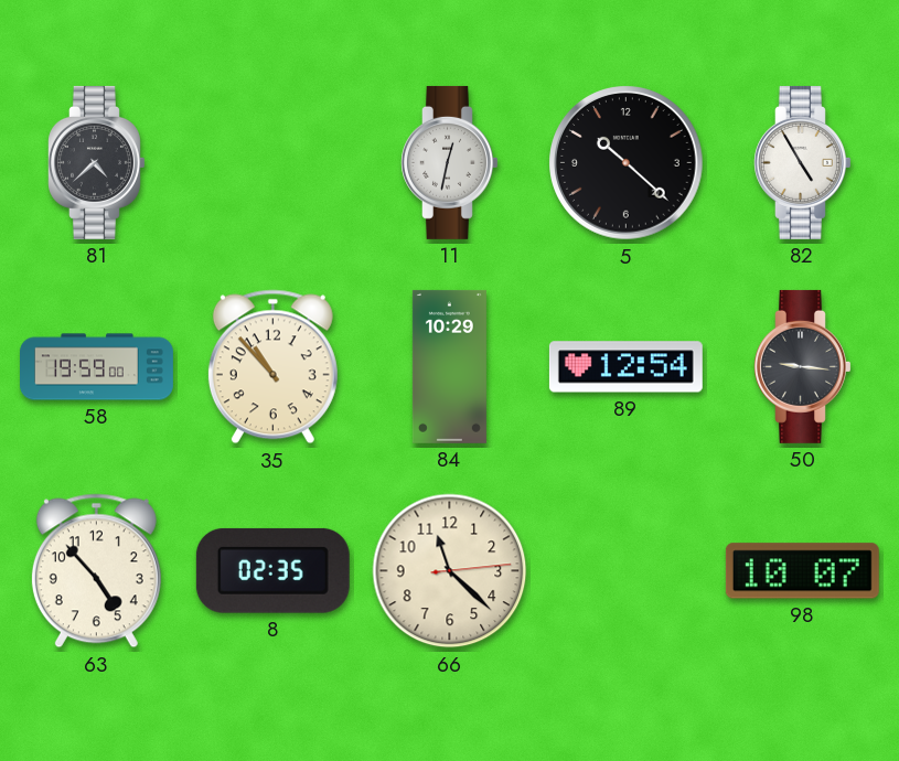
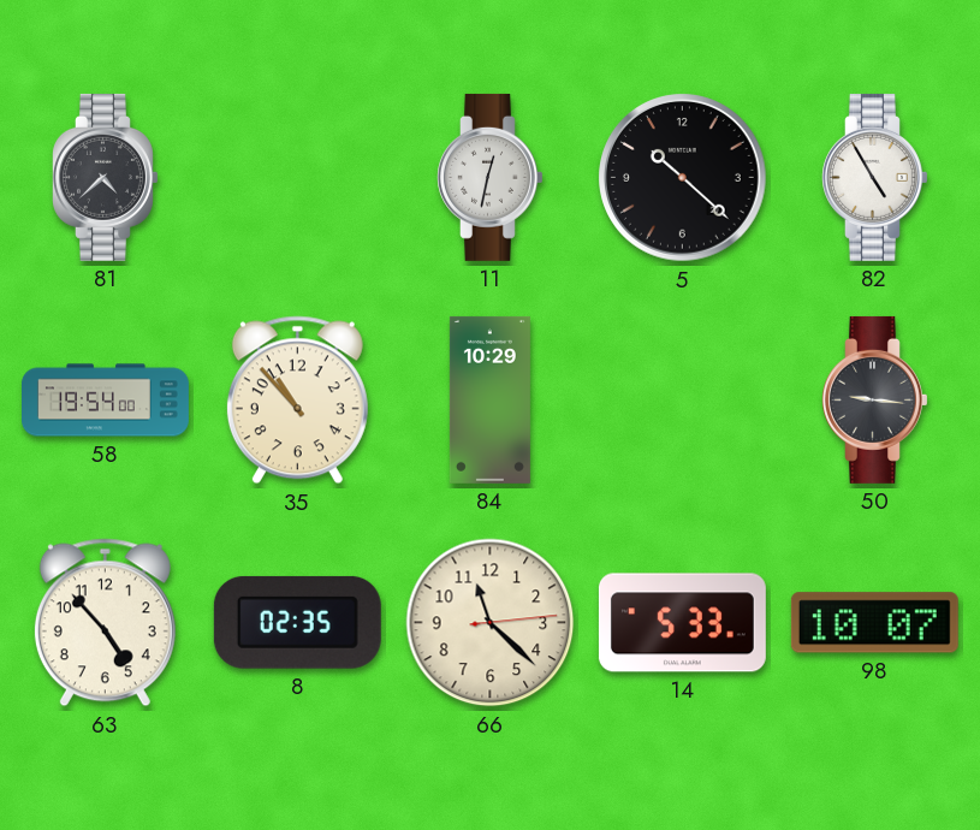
58: 19:59 -> 19:54
89: 12:54 -> none
14: none -> 5:33
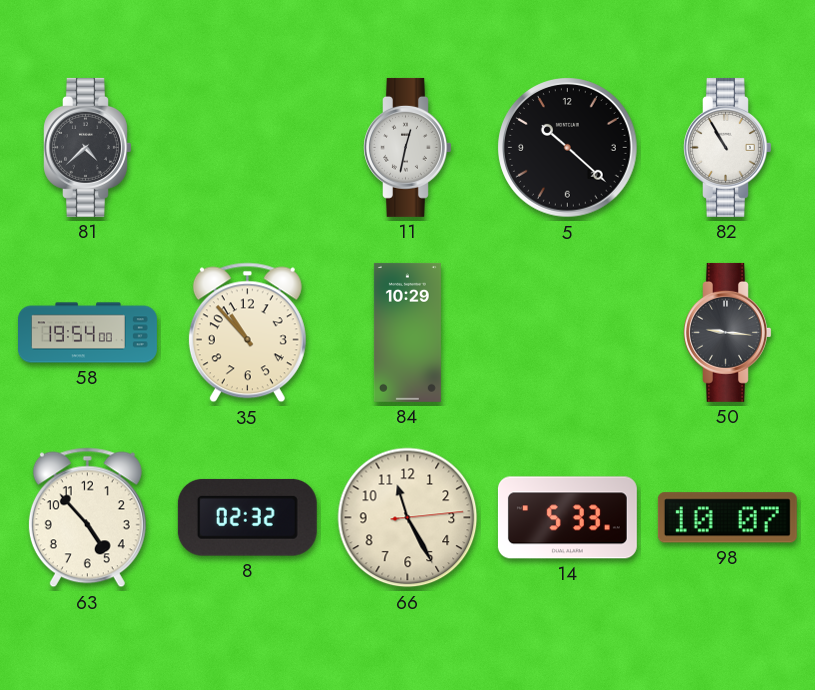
82: 4:55 -> 10:55
8: 02:35 -> 02:32
66: 11:22 -> 11:25
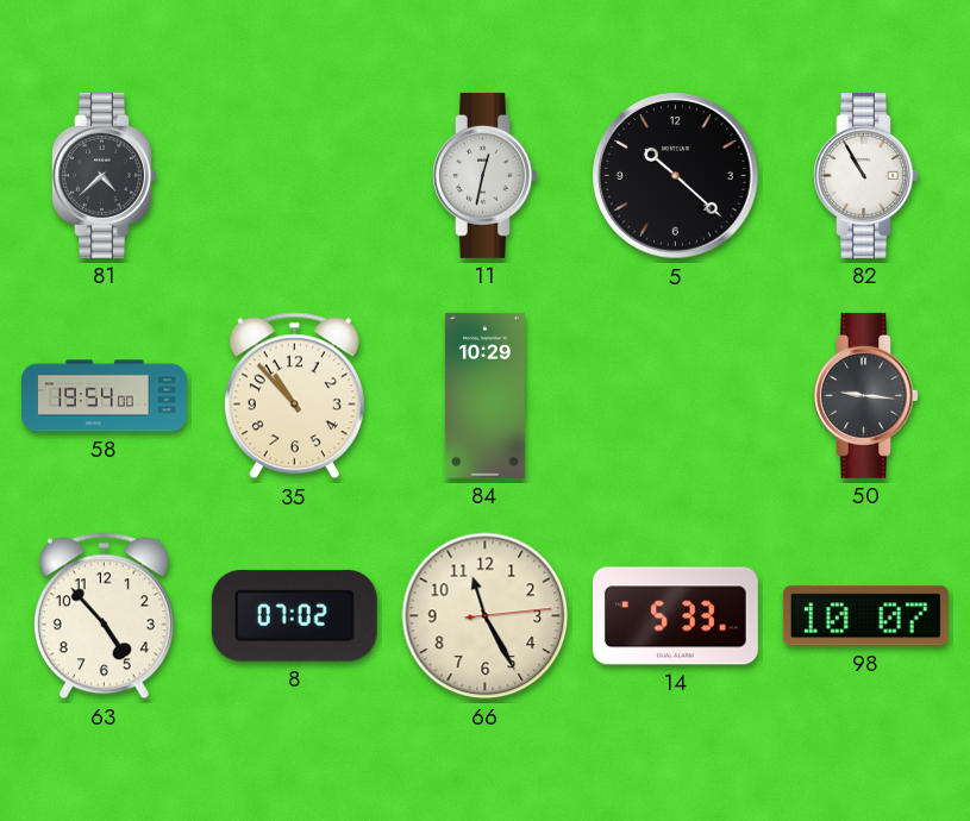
8: 02:32 -> 07:02
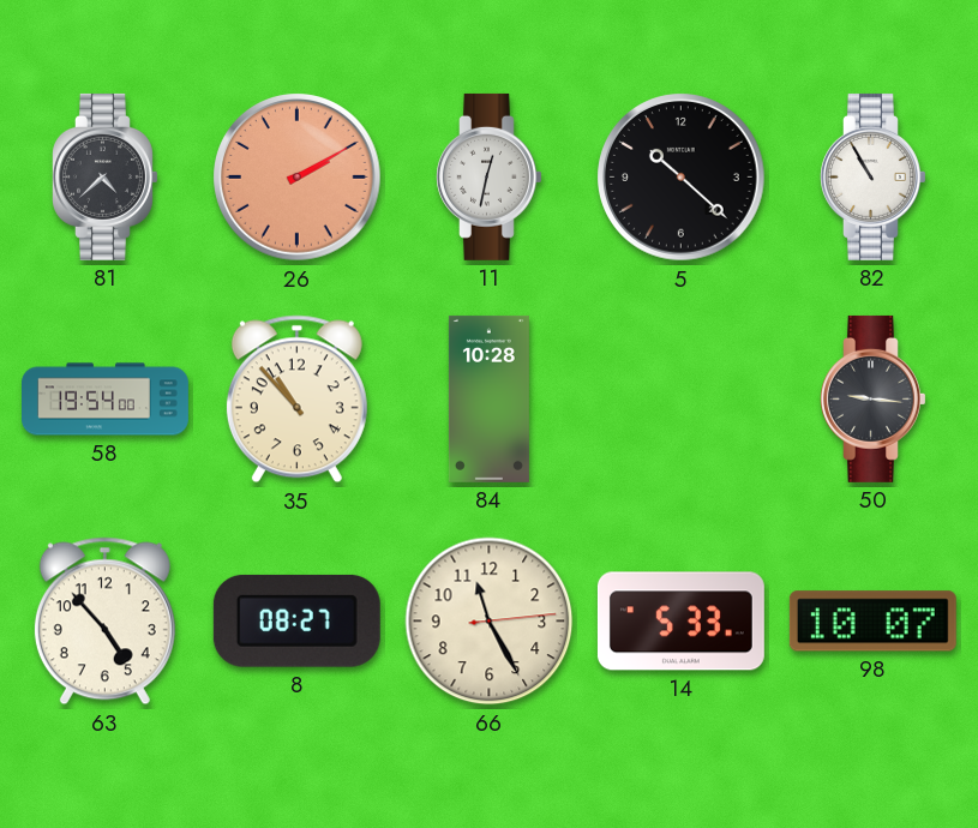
26: none -> 2:10
84: 10:29 -> 10:28
8: 07:02 -> 08:27
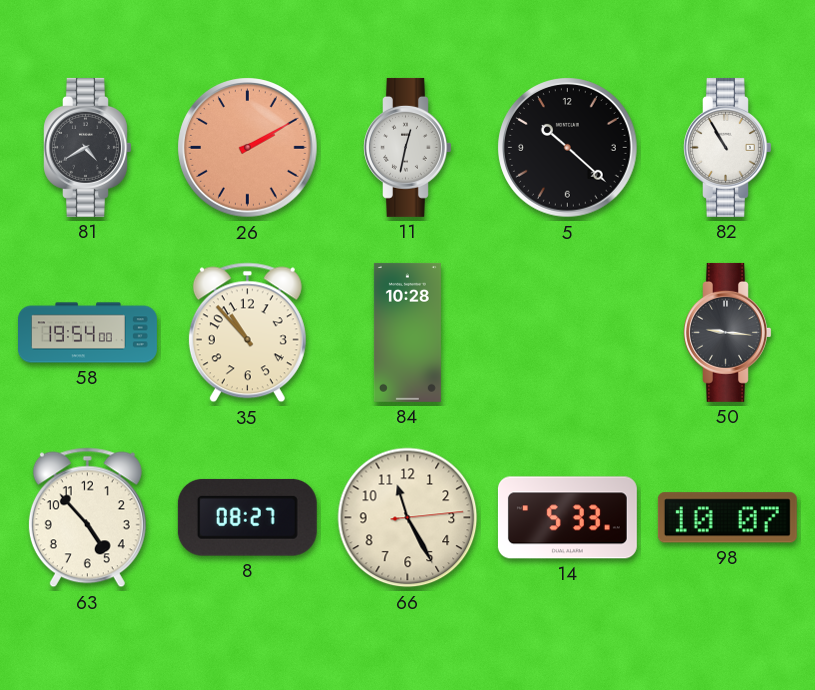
81: 4:38 -> 4:40
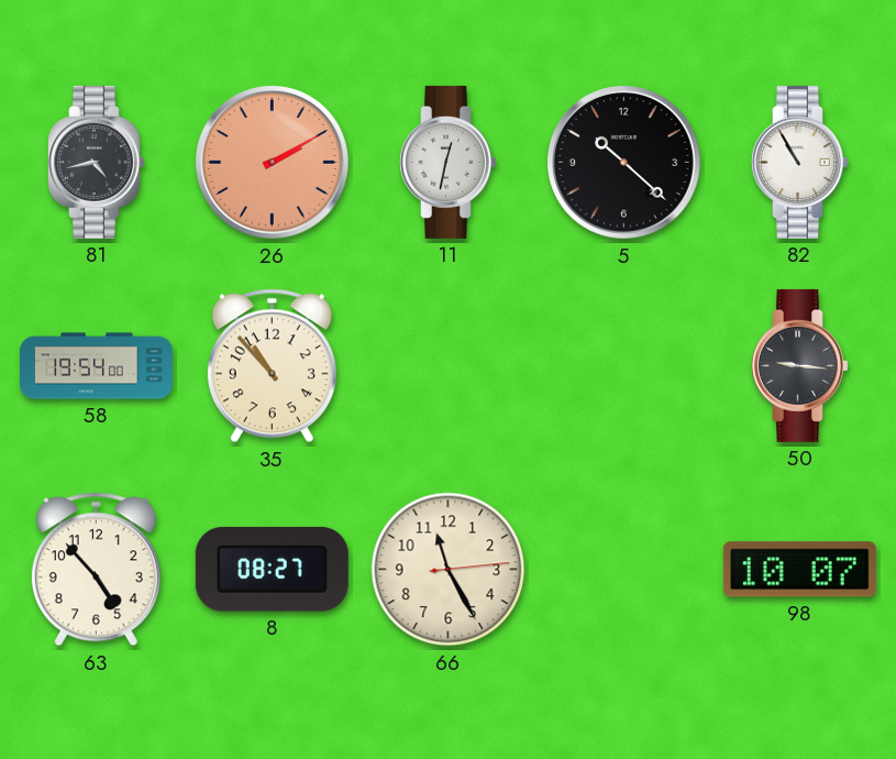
81: 4:40 -> 4:43
84: 10:28 -> none
14: 5:33 -> none
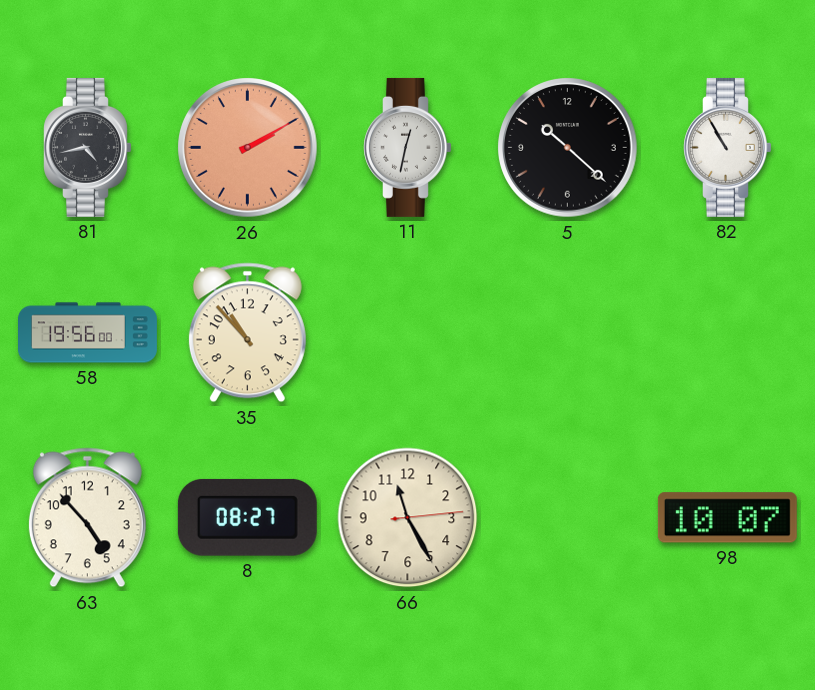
58: 19:54 -> 19:56
50: 9:16 -> none
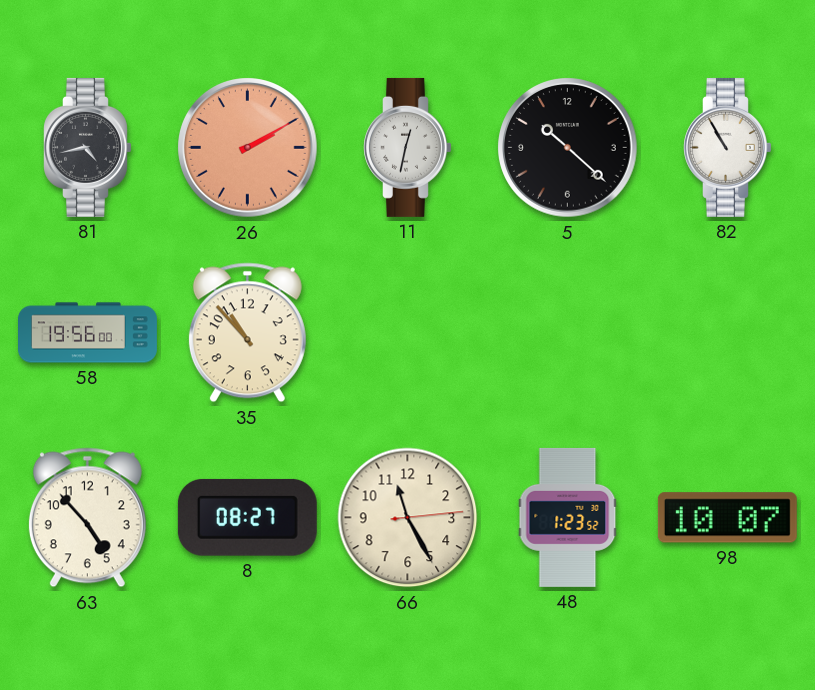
48: none -> 1:23
